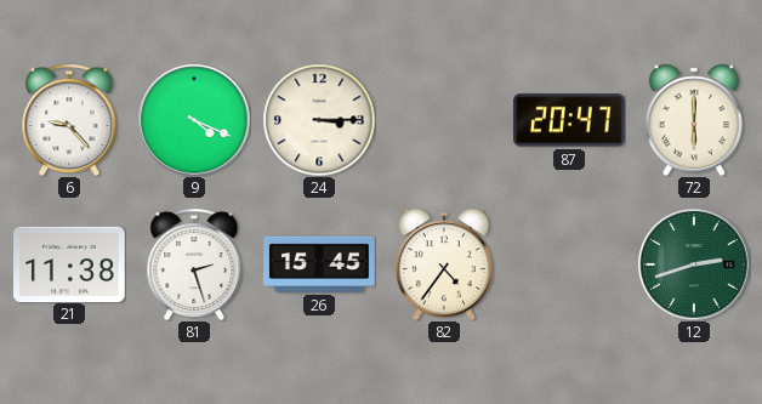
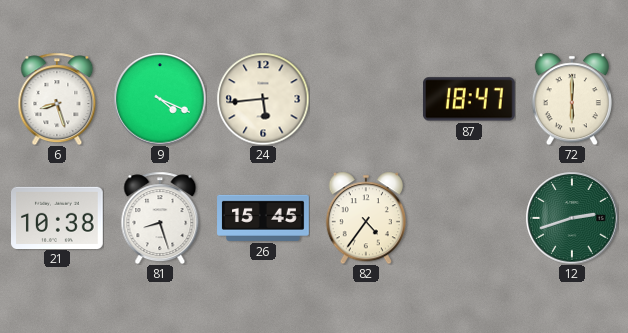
6: 9:23 -> 8:27
24: 3:15 -> 5:44
87: 20:47 -> 18:47
21: 11:38 -> 10:38
81: 2:27 -> 8:27
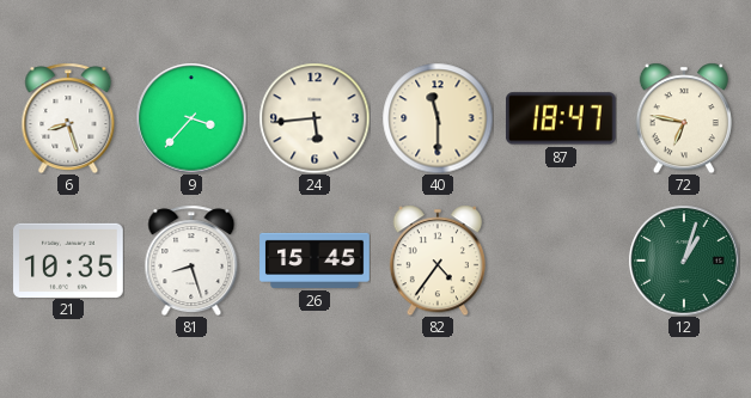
9: 4:19 -> 3:37
40: none -> 11:30
72: 6:00 -> 6:47
21: 10:38 -> 10:35
12: 2:42 -> 1:03
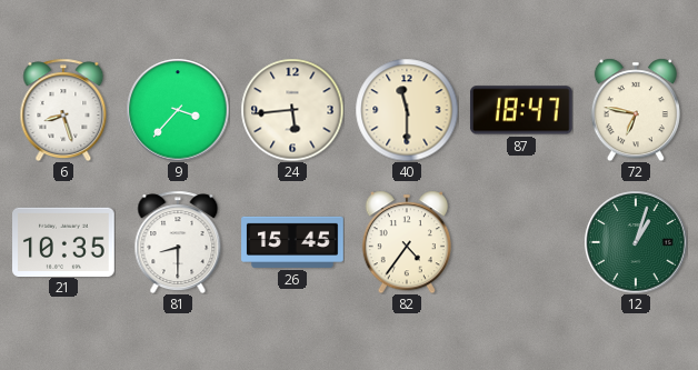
81: 8:27 -> 8:30
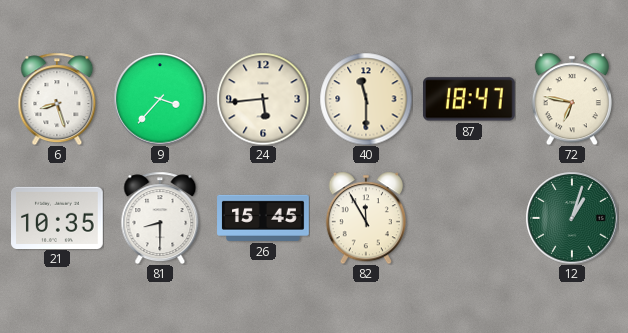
82: 4:36 -> 11:55
